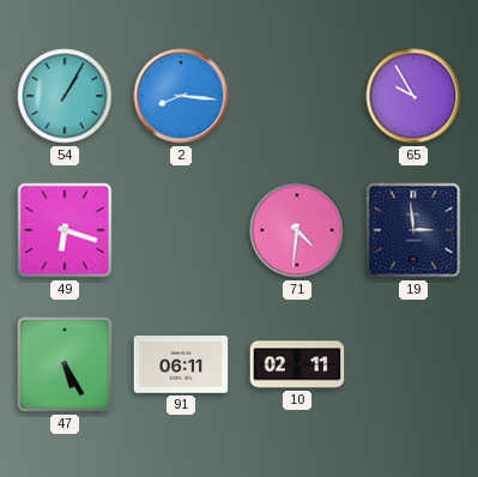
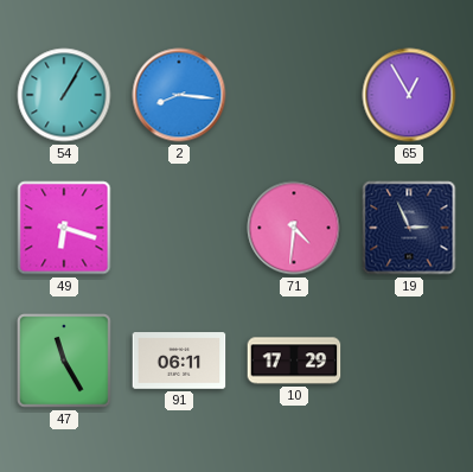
65: 9:55 -> 12:55
19: 2:59 -> 2:56
47: 5:25 -> 11:25
10: 02:11 -> 17:29
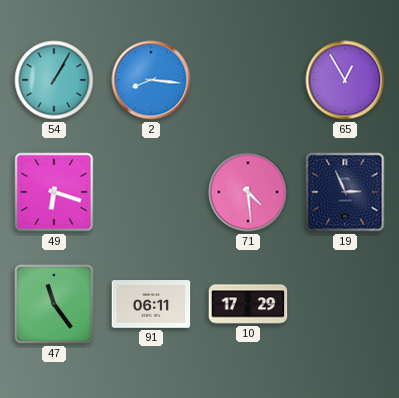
71: 4:31 -> 4:29
47: 11:25 -> 11:24
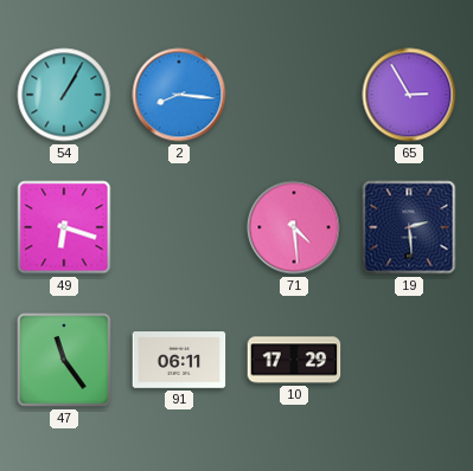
65: 12:55 -> 2:55
19: 2:56 -> 2:29
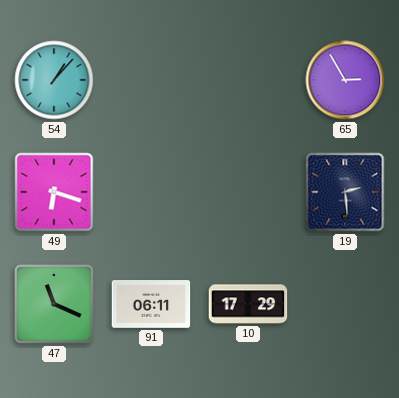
54: 1:05 -> 1:07
2: 8:16 -> none
71: 4:29 -> none
47: 11:24 -> 11:19
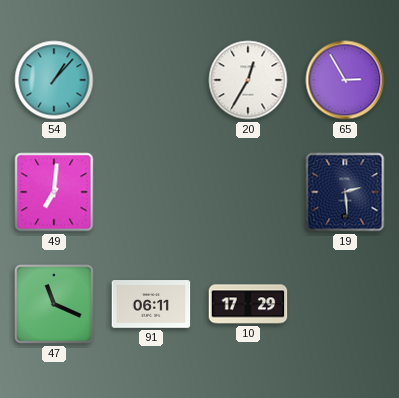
20: none -> 12:35
49: 6:18 -> 7:01
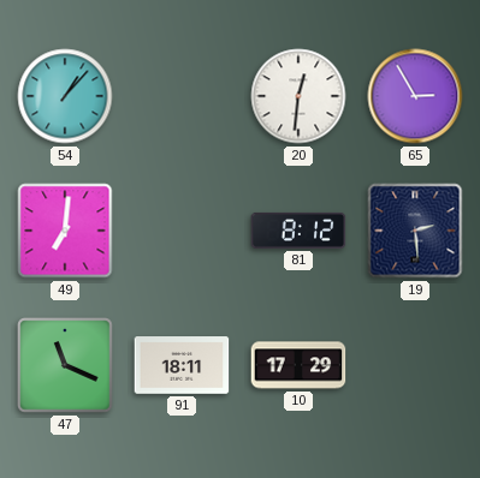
20: 12:35 -> 12:31
81: none -> 8:12
91: 06:11 -> 18:11
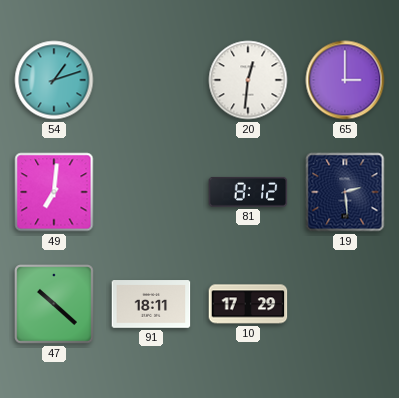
54: 1:07 -> 1:12
65: 2:55 -> 3:00
47: 11:19 -> 10:22
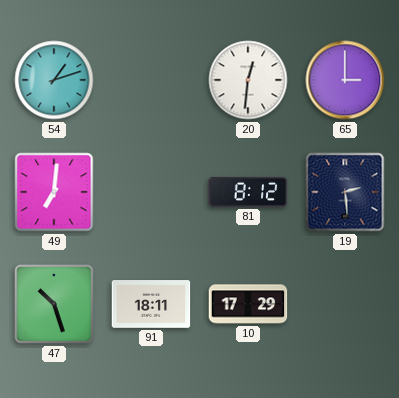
47: 10:22 -> 10:27
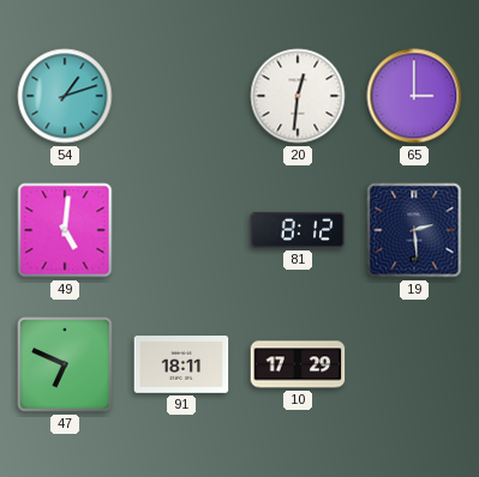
49: 7:01 -> 5:01
47: 10:27 -> 6:49
